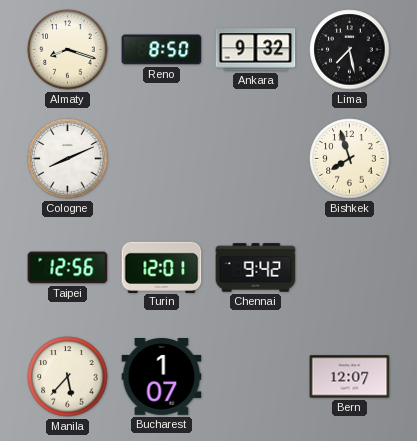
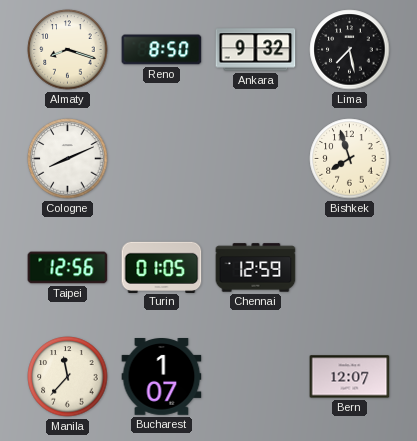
Turin: 12:01 -> 01:05
Chennai: 9:42 -> 12:59
Manila: 5:37 -> 11:37
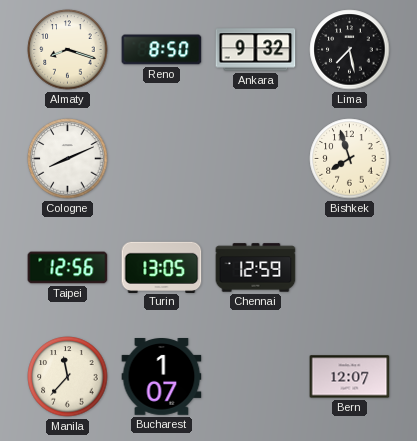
Turin: 01:05 -> 13:05
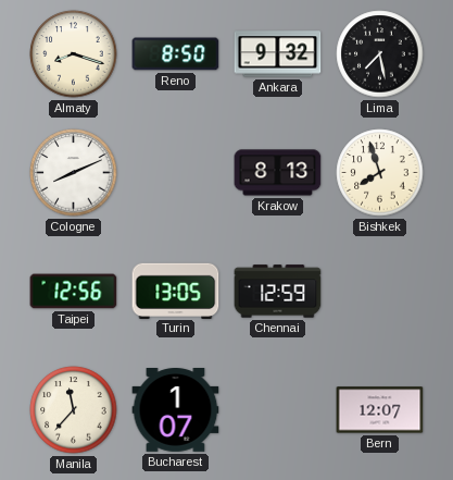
Krakow: none -> 8:13
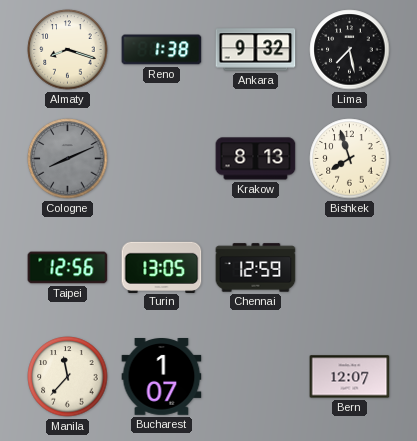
Reno: 8:50 -> 1:38
Cologne dial: white -> grey
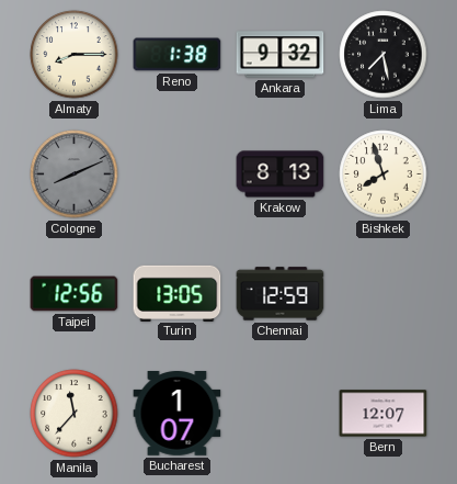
Almaty: 8:18 -> 8:15
